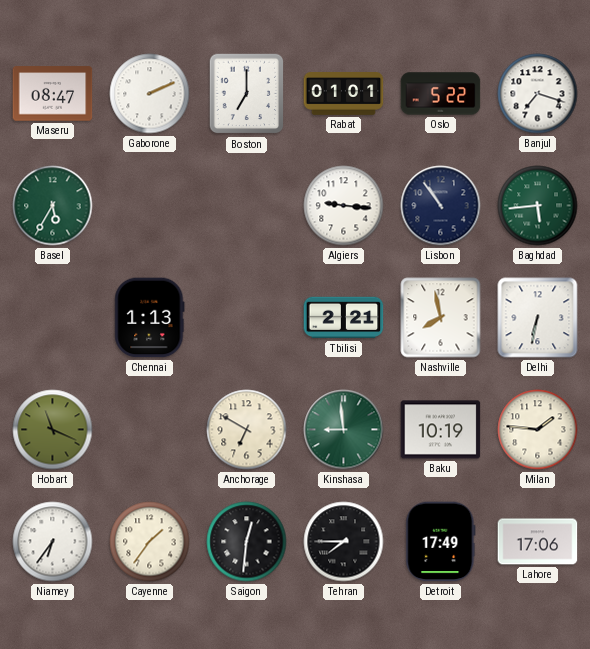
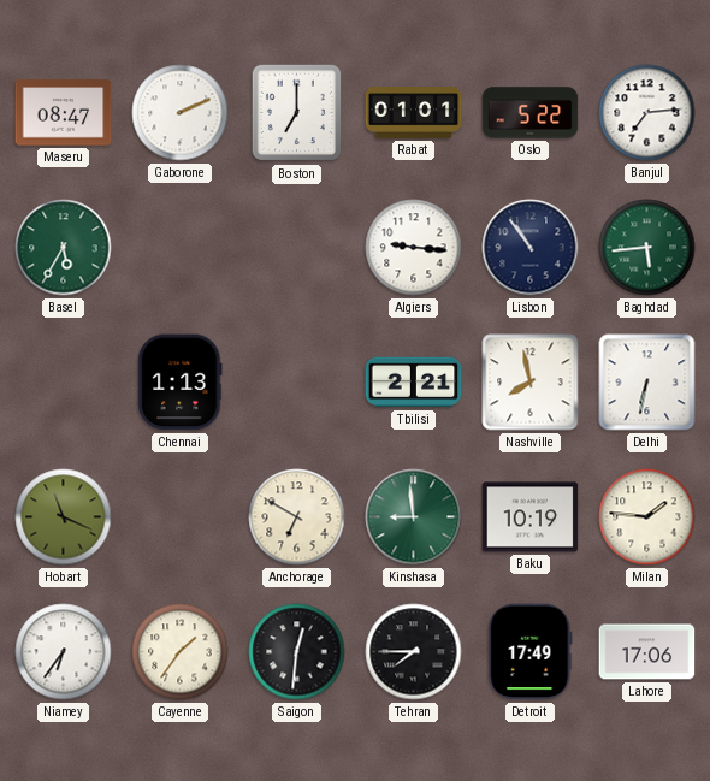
Banjul: 7:18 -> 7:14
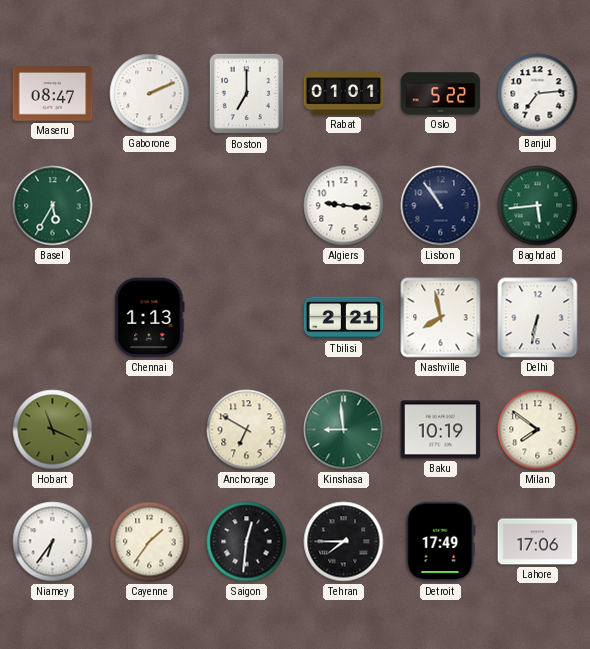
Milan: 1:46 -> 7:51
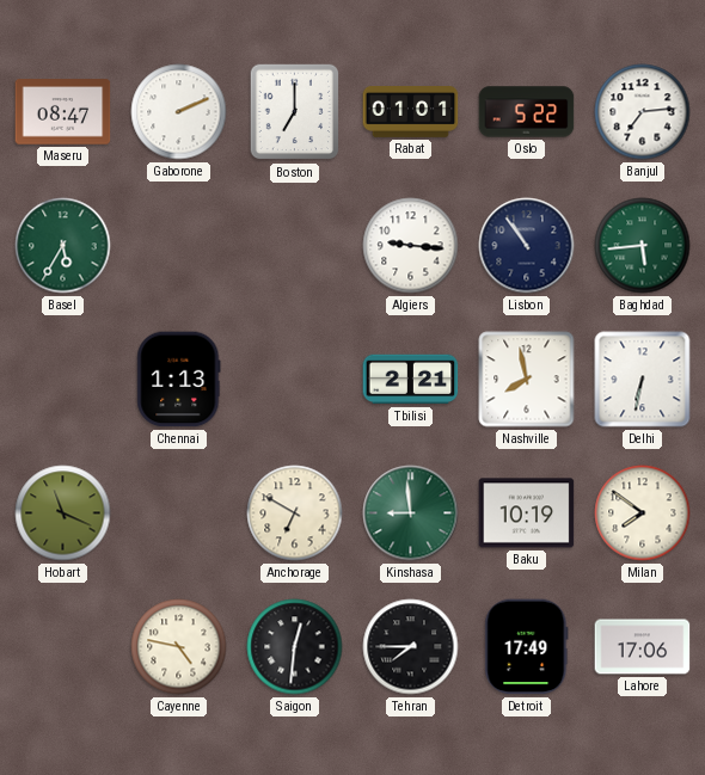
Niamey: 6:36 -> none
Cayenne: 1:36 -> 4:47
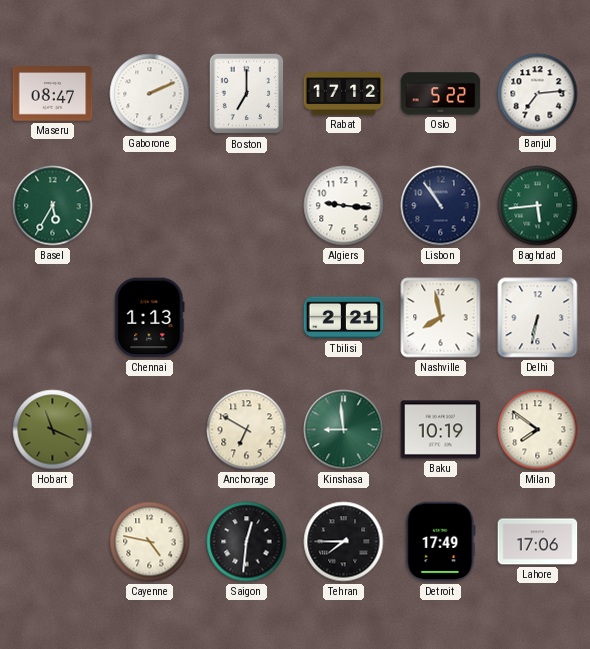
Rabat: 01:01 -> 17:12
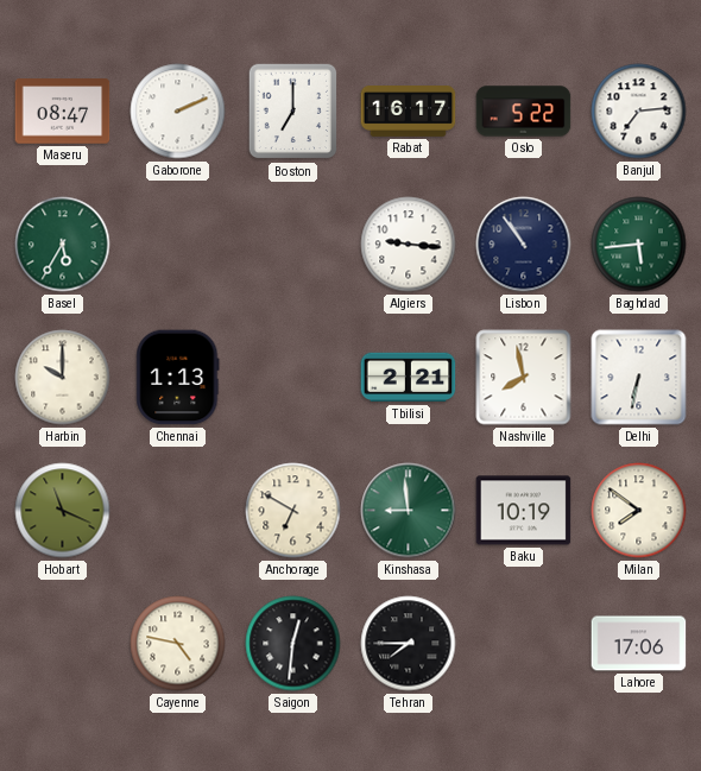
Rabat: 17:12 -> 16:17
Harbin: none -> 10:00
Detroit: 17:49 -> none
